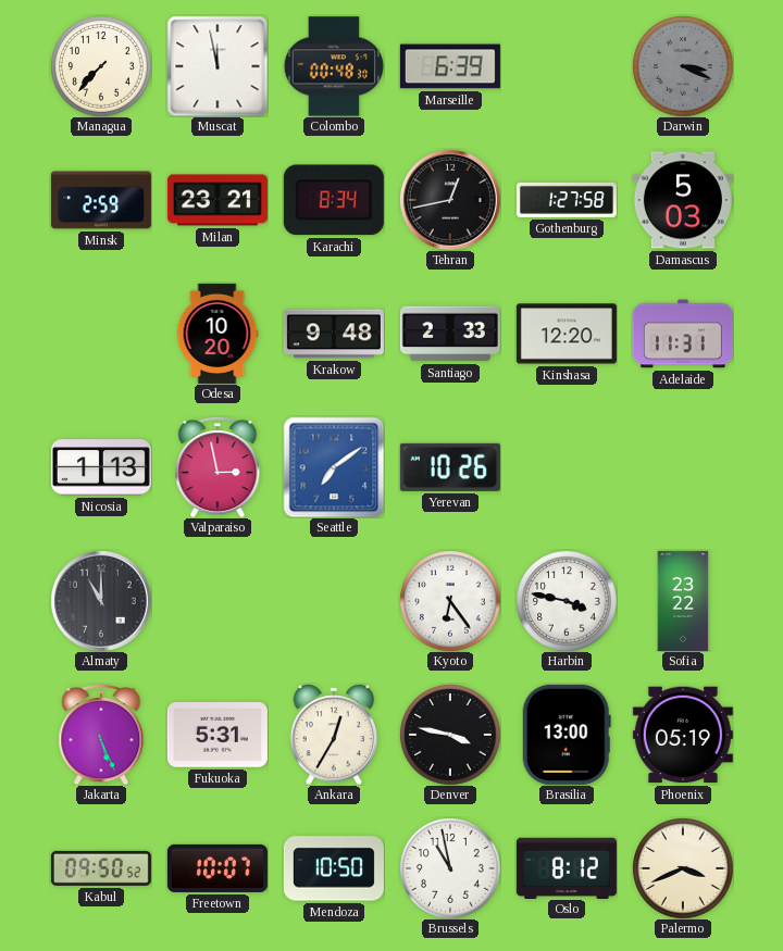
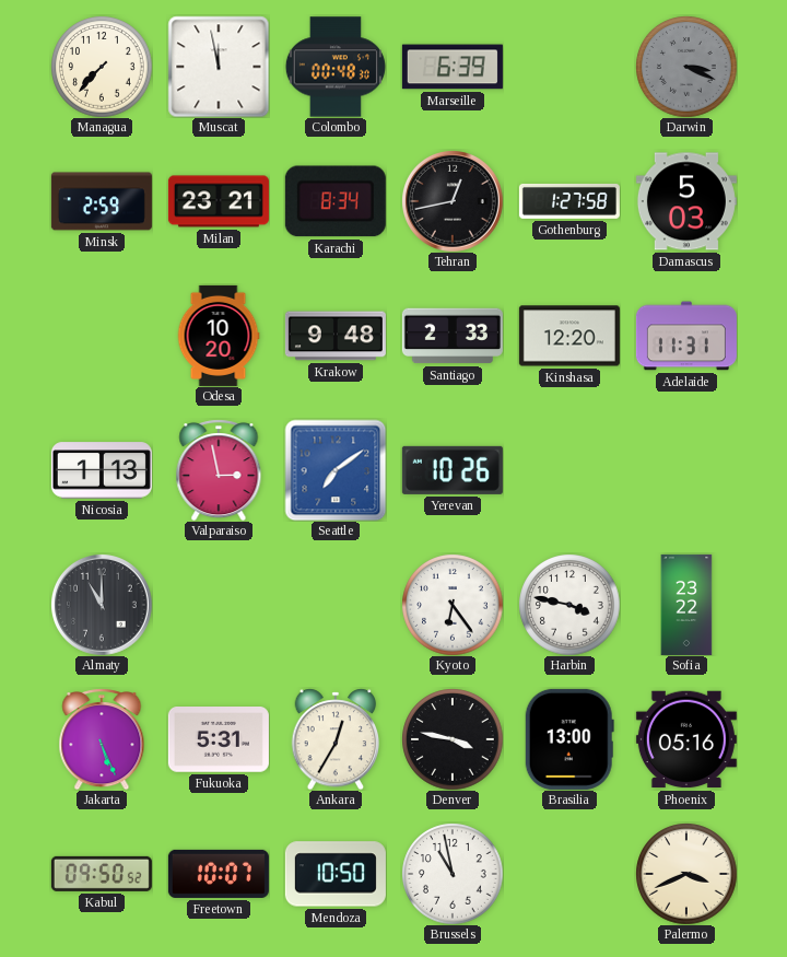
Phoenix: 05:19 -> 05:16
Oslo: 8:12 -> none
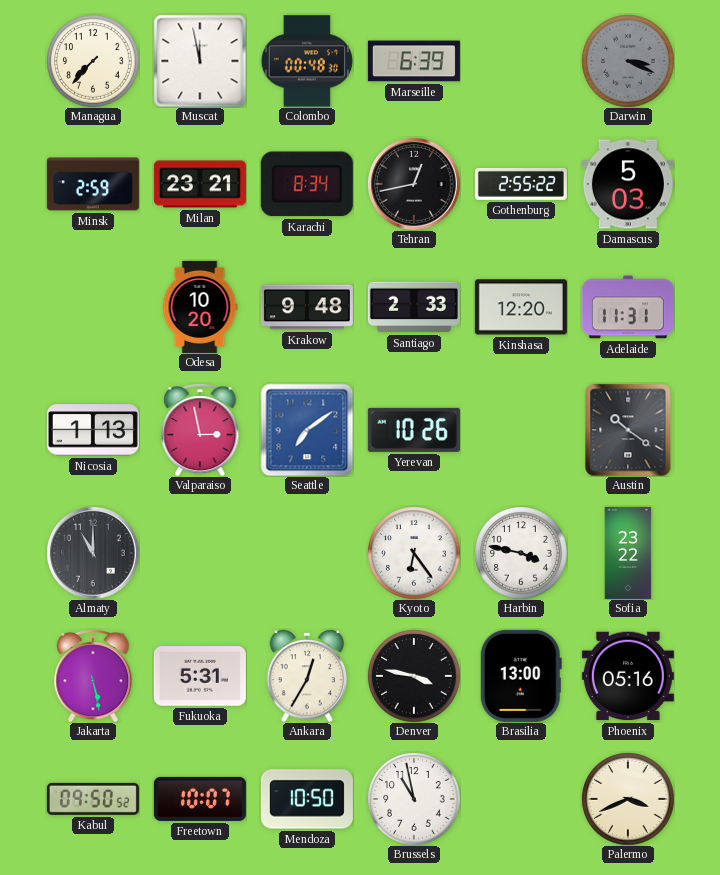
Gothenburg: 1:27 -> 2:55
Austin: none -> 10:21
Jakarta: 5:26 -> 5:28
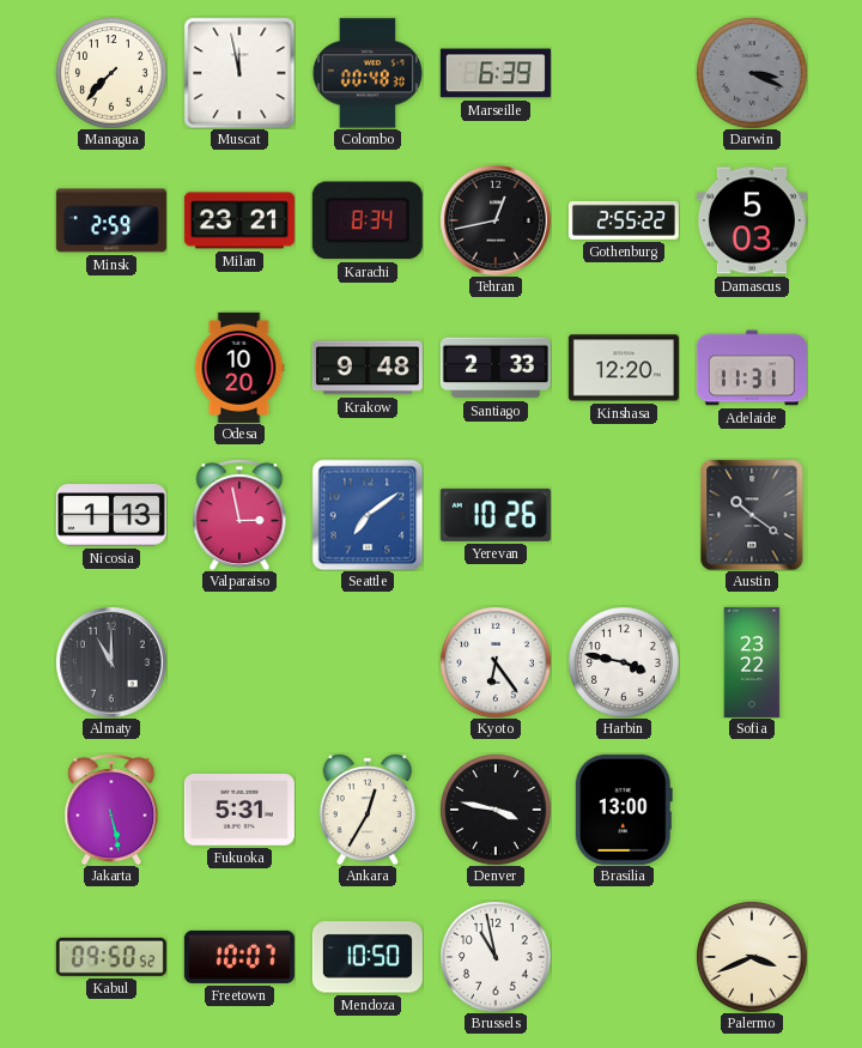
Phoenix: 05:16 -> none
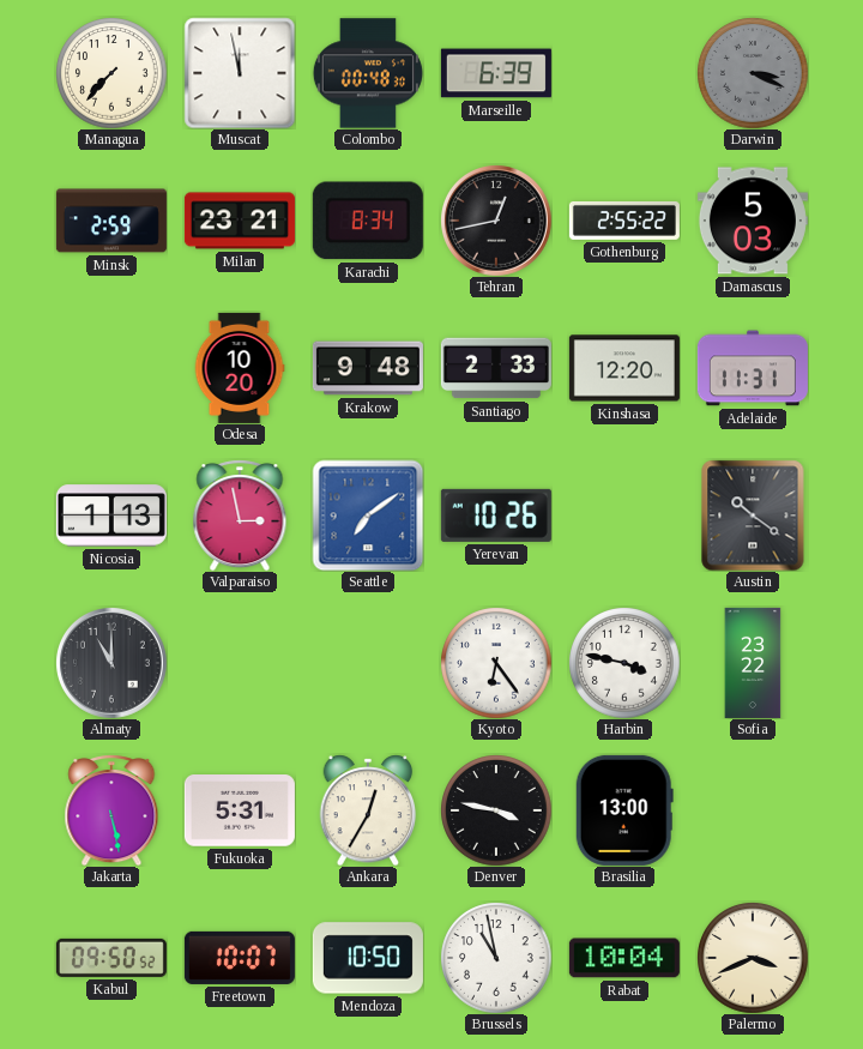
Rabat: none -> 10:04
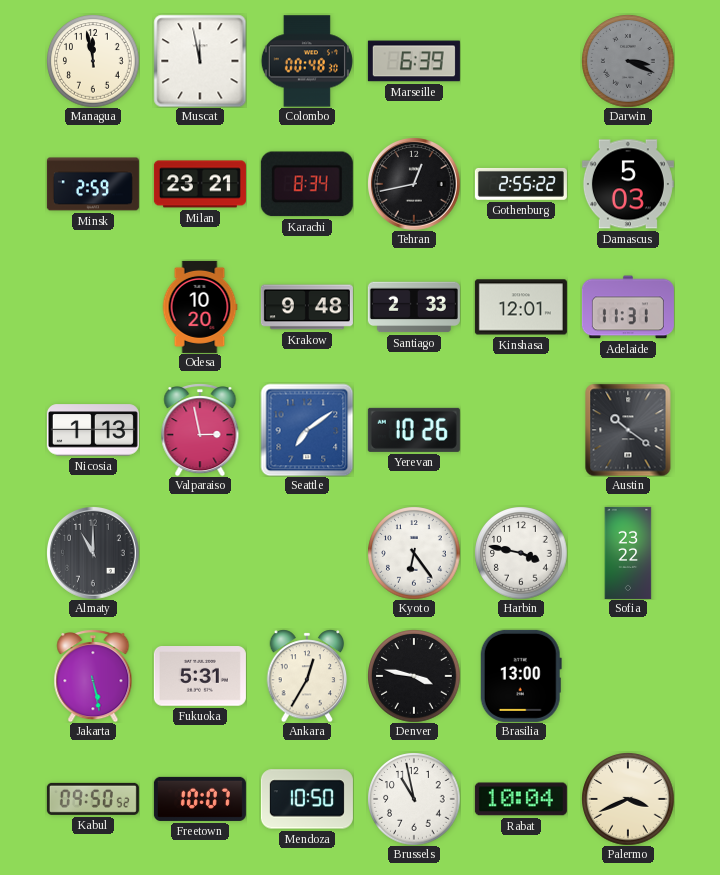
Managua: 7:37 -> 11:58
Kinshasa: 12:20 -> 12:01
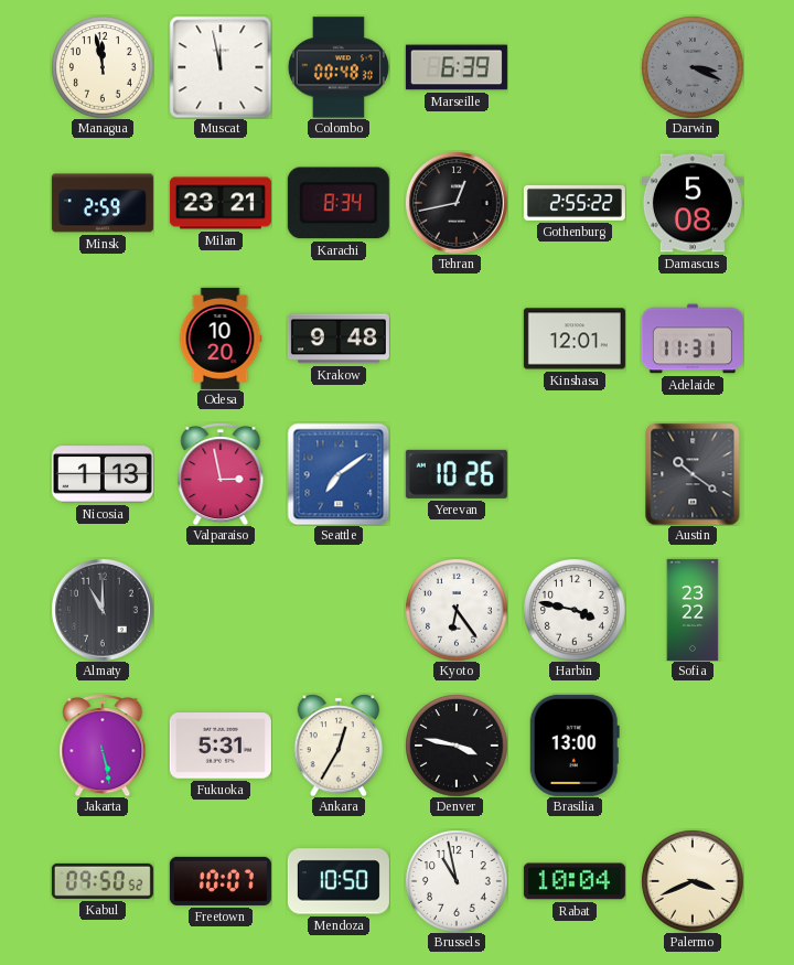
Damascus: 5:03 -> 5:08
Santiago: 2:33 -> none
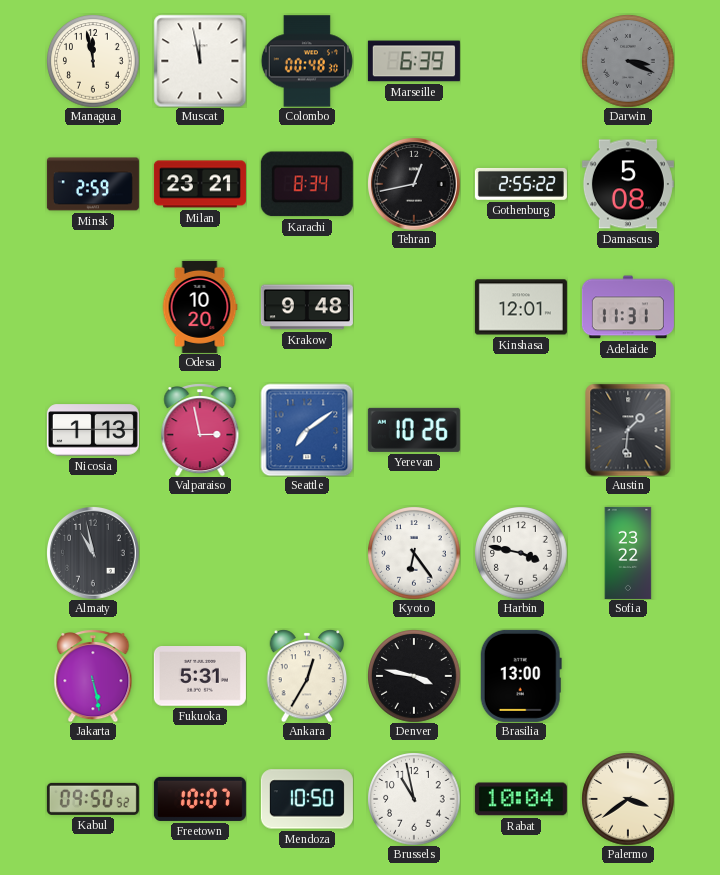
Austin: 10:21 -> 1:31
Almaty: 11:00 -> 10:58
Palermo: 3:41 -> 3:39
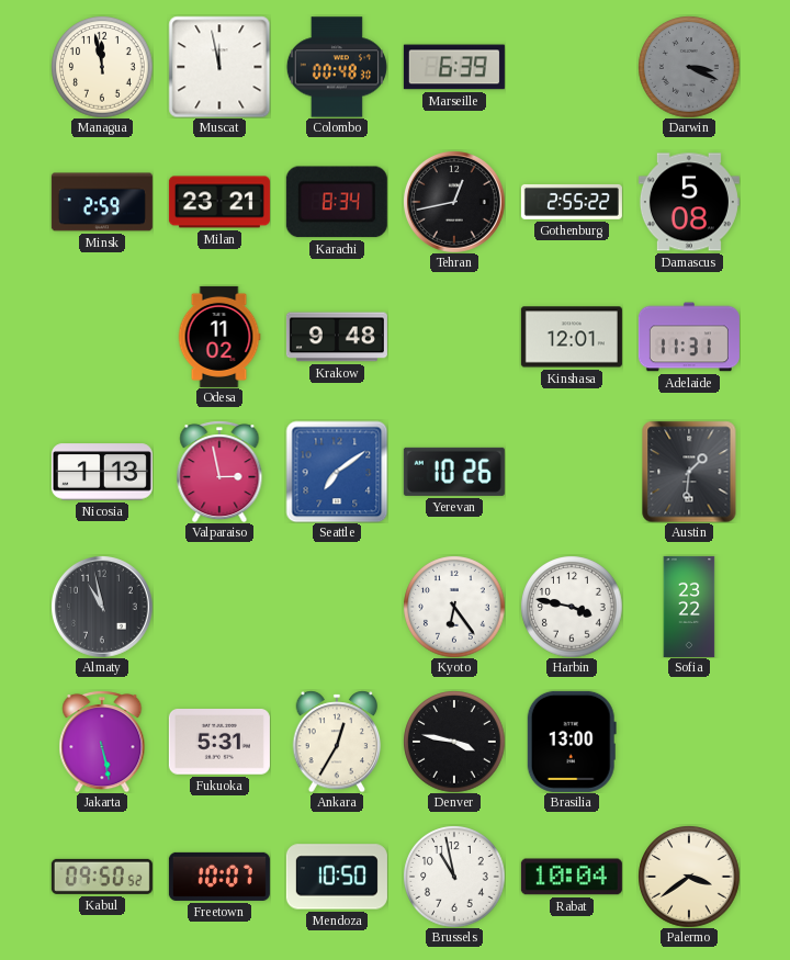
Odesa: 10:20 -> 11:02
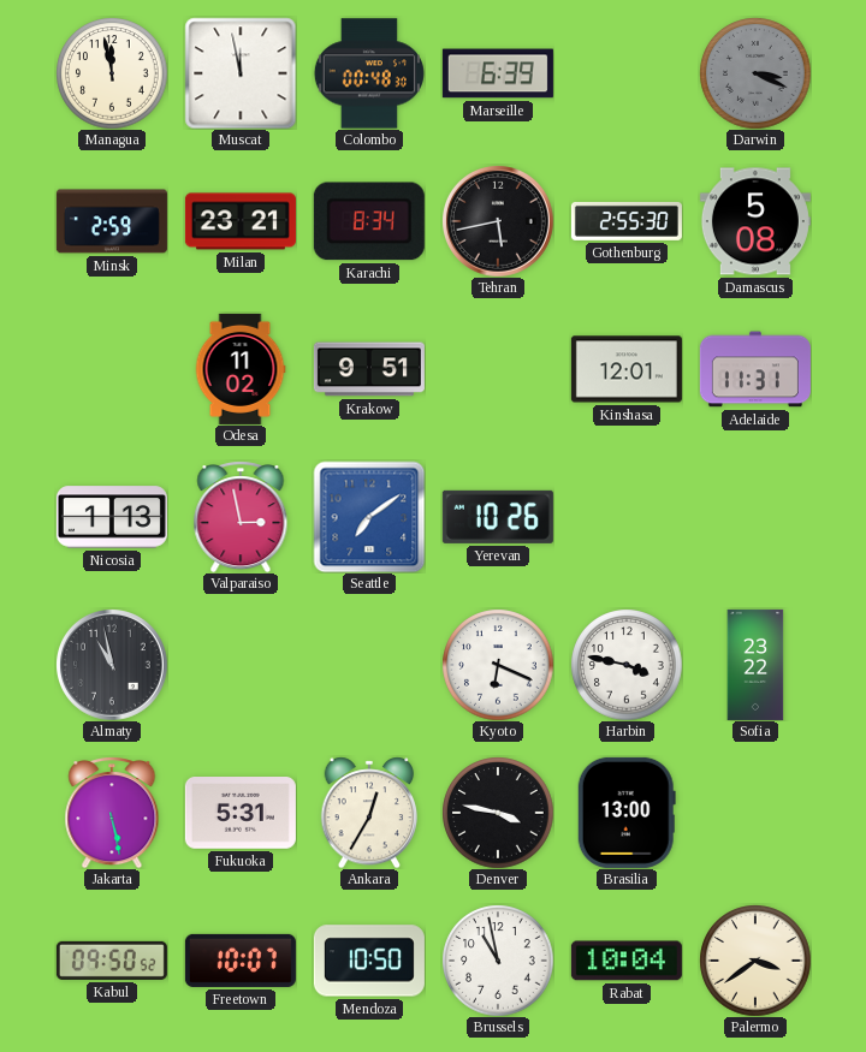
Tehran: 12:43 -> 5:43
Gothenburg: 2:55:22 -> 2:55:30
Krakow: 9:48 -> 9:51
Austin: 1:31 -> none
Kyoto: 6:24 -> 6:19
